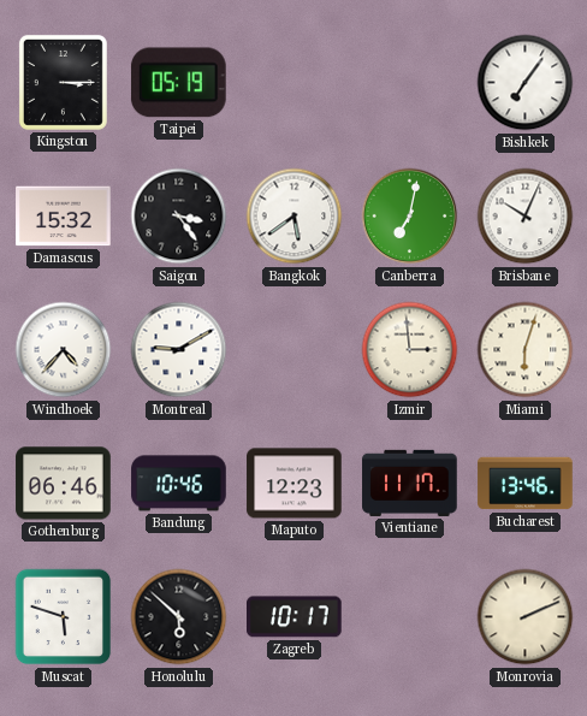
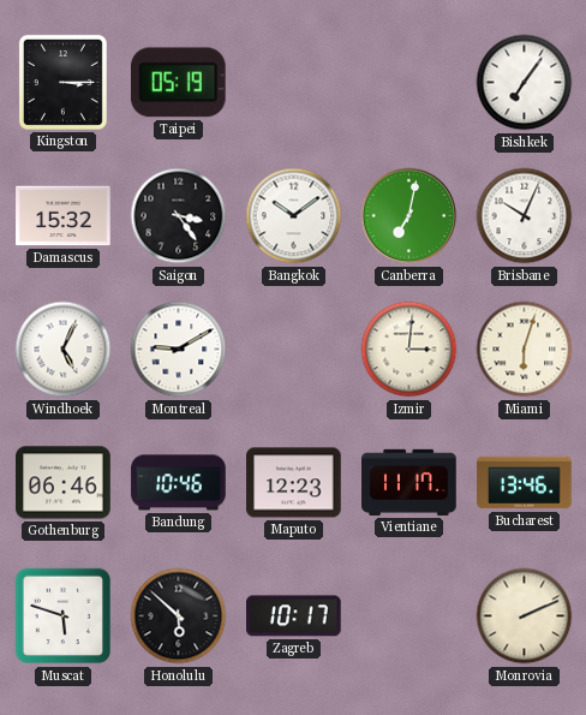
Bangkok: 5:39 -> 10:09
Windhoek: 4:37 -> 5:04
Izmir: 2:59 -> 3:01
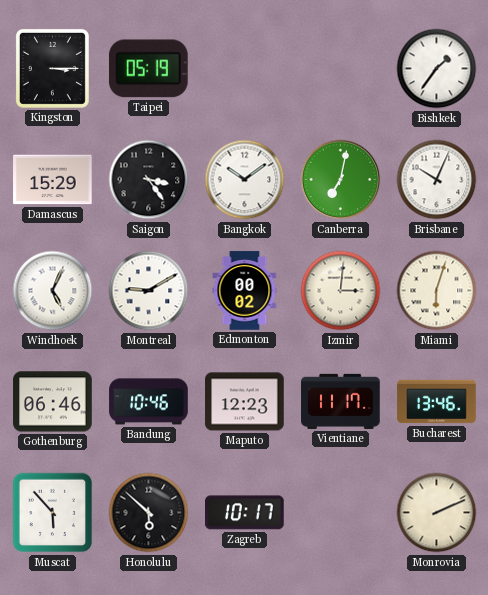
Bishkek: 7:06 -> 1:36
Damascus: 15:32 -> 15:29
Edmonton: none -> 00:02
Muscat: 5:48 -> 5:53
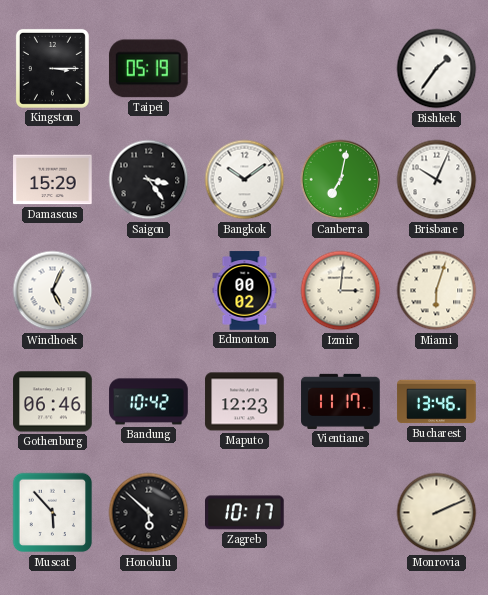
Montreal: 9:10 -> none
Bandung: 10:46 -> 10:42
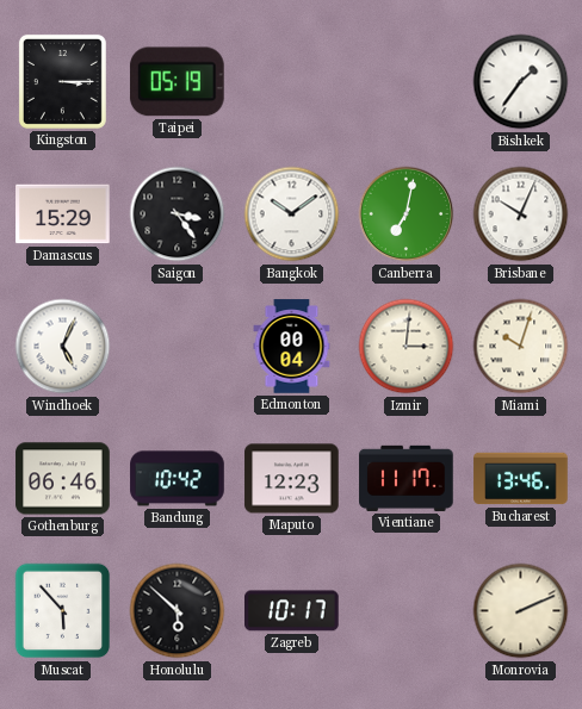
Edmonton: 00:02 -> 00:04
Miami: 6:03 -> 10:03
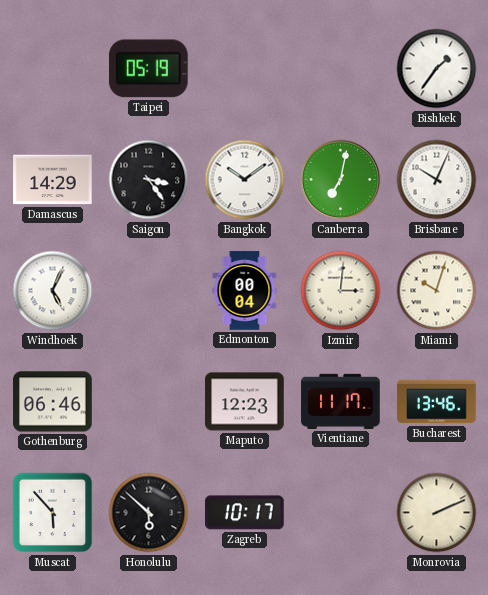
Kingston: 3:15 -> none
Damascus: 15:29 -> 14:29
Bandung: 10:42 -> none
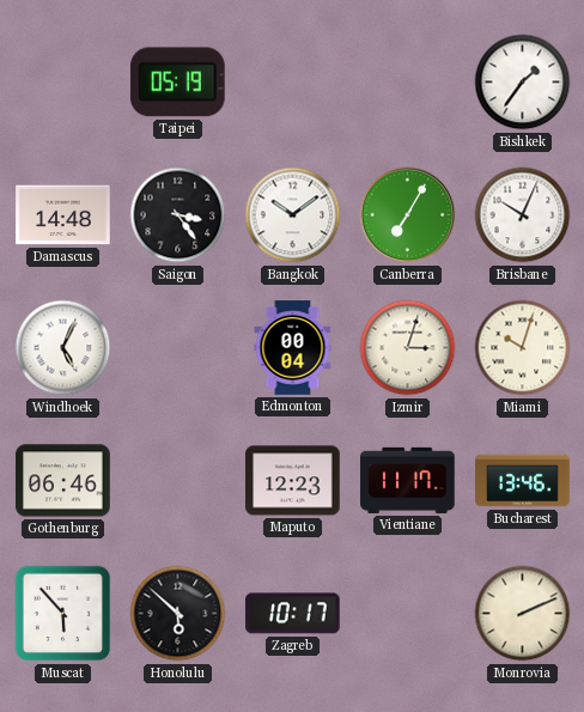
Damascus: 14:29 -> 14:48
Canberra: 7:02 -> 7:05
Izmir: 3:01 -> 3:03
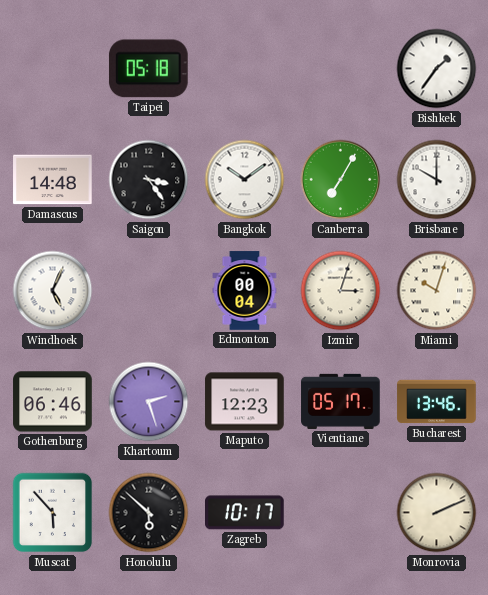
Taipei: 05:19 -> 05:18
Brisbane: 10:04 -> 10:00
Khartoum: none -> 2:27
Vientiane: 11:17 -> 05:17
